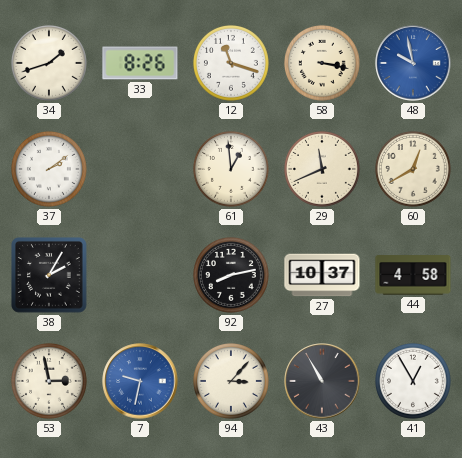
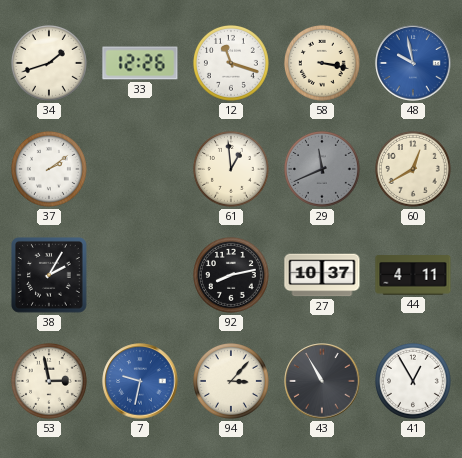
33: 8:26 -> 12:26
29 dial: cream -> grey
44: 4:58 -> 4:11
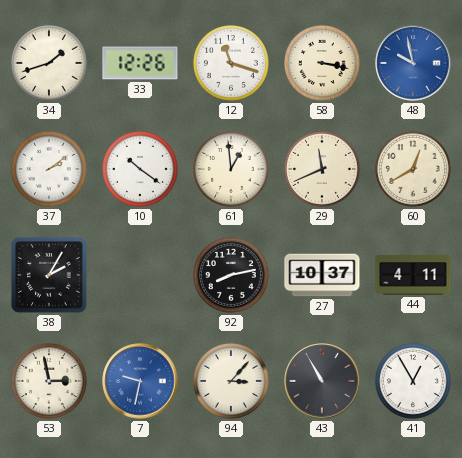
10: none -> 10:21
29 dial: grey -> cream
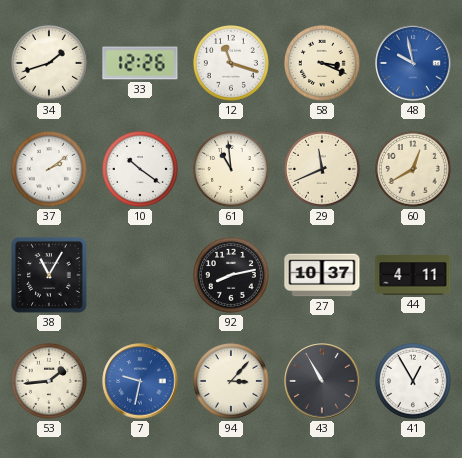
58: 3:17 -> 3:19
61: 12:59 -> 10:59
38: 2:05 -> 11:05
53: 2:58 -> 1:44
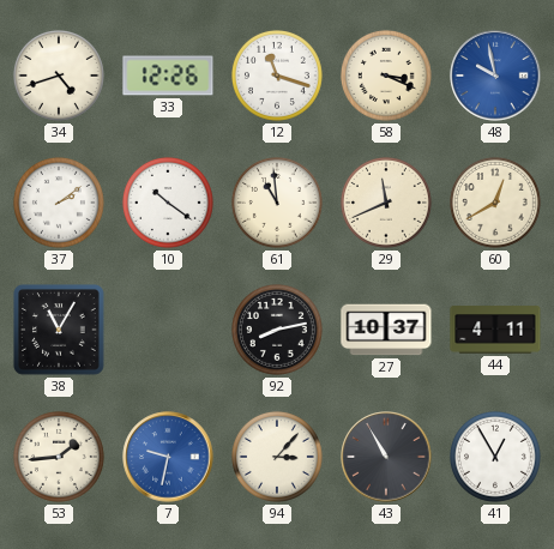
34: 1:42 -> 4:42
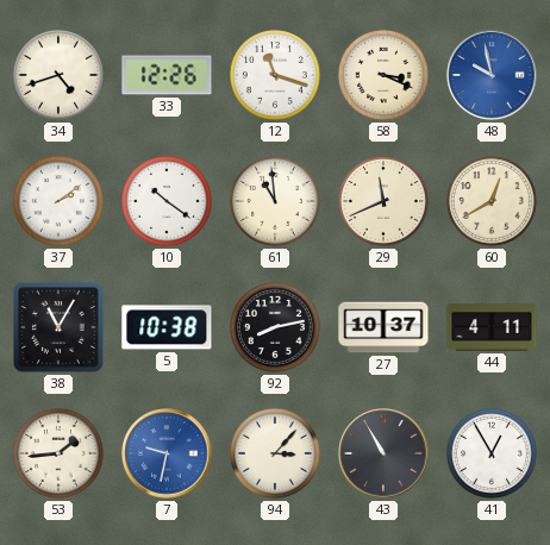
5: none -> 10:38
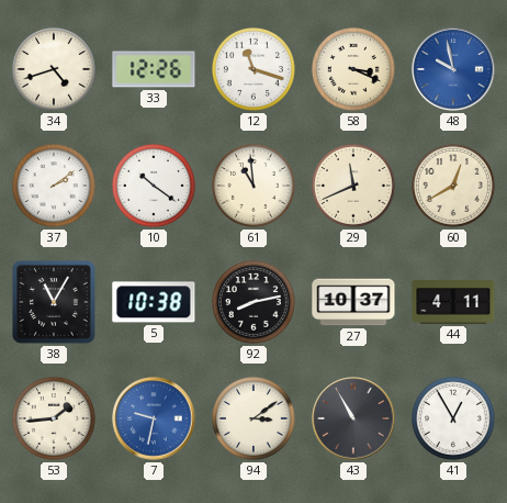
94: 3:07 -> 3:09
